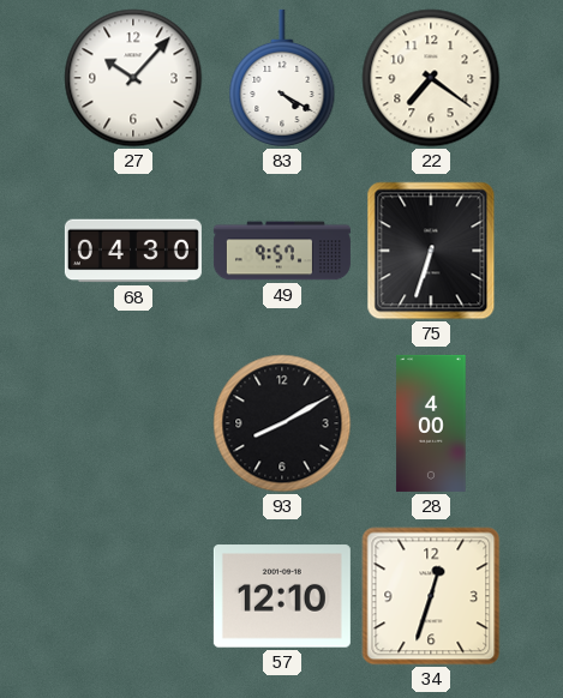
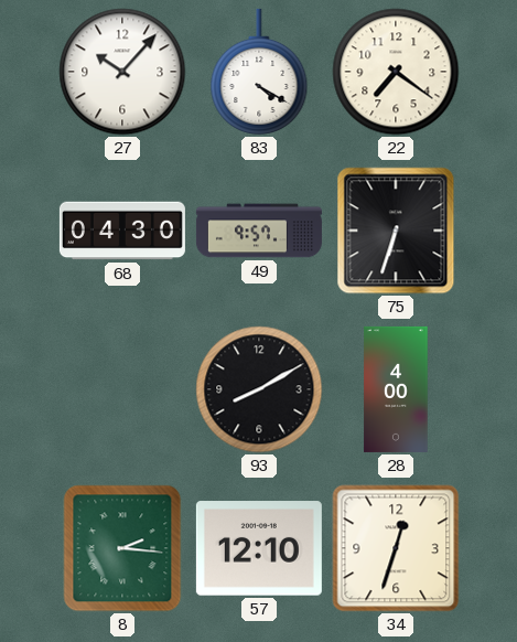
8: none -> 2:16
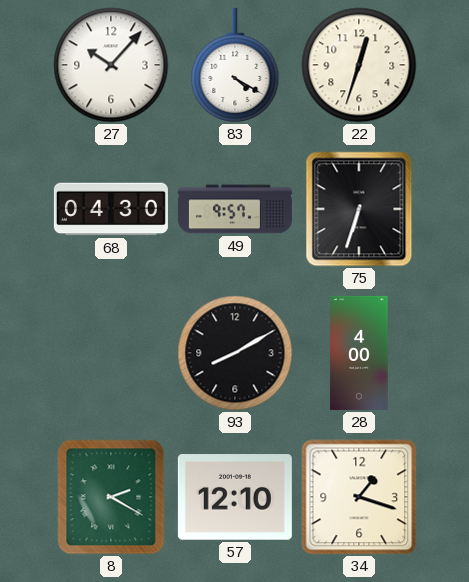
22: 7:21 -> 12:33
8: 2:16 -> 2:20
34: 12:33 -> 1:18
